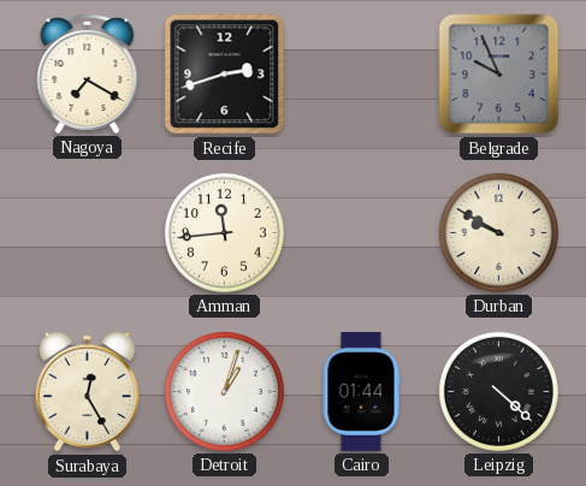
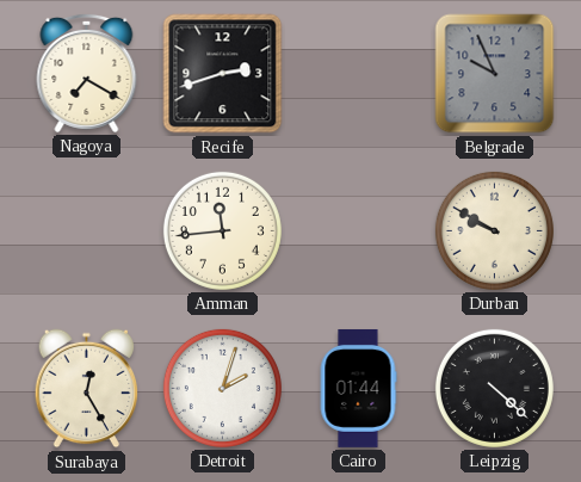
Detroit: 1:03 -> 2:03
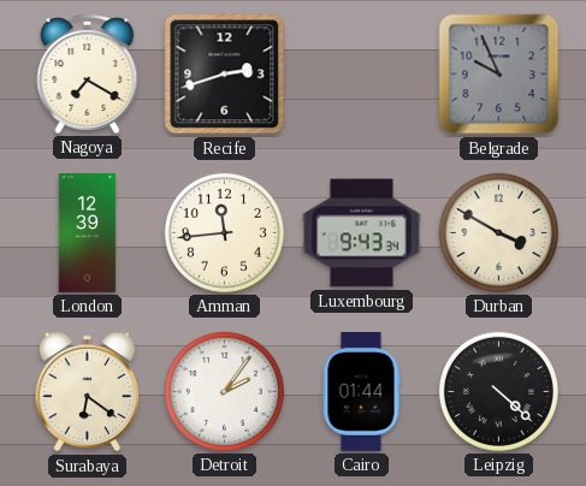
London: none -> 12:39
Luxembourg: none -> 9:43
Durban: 9:50 -> 3:50
Surabaya: 12:25 -> 6:21
Detroit: 2:03 -> 2:06
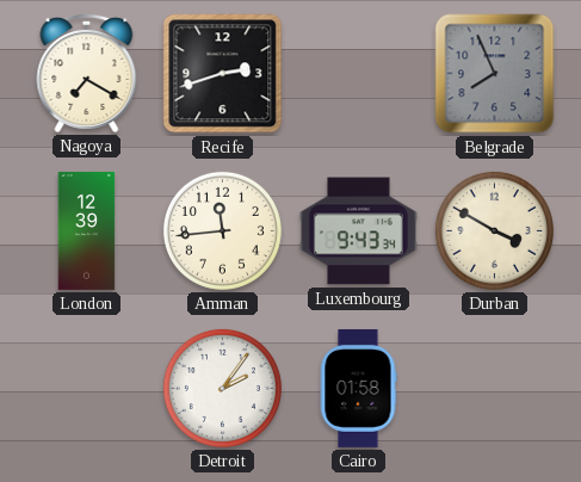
Belgrade: 9:56 -> 7:56
Surabaya: 6:21 -> none
Cairo: 01:44 -> 01:58
Leipzig: 4:22 -> none
